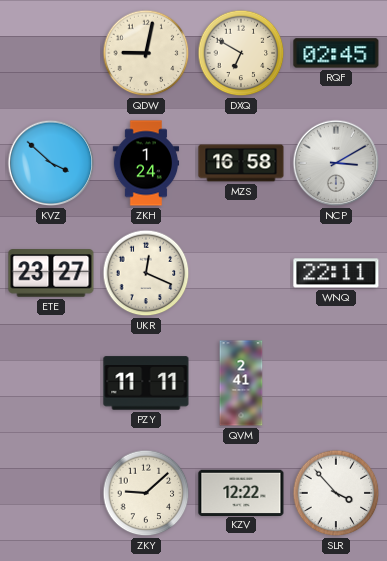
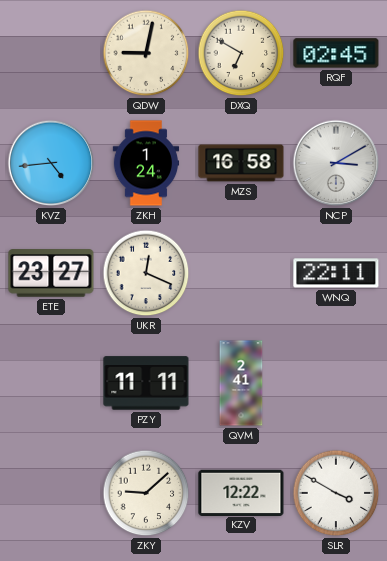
KVZ: 3:52 -> 4:44
SLR: 3:53 -> 3:50
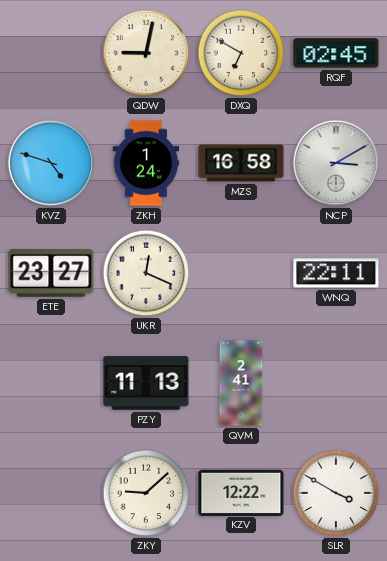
KVZ: 4:44 -> 4:48
PZY: 11:11 -> 11:13
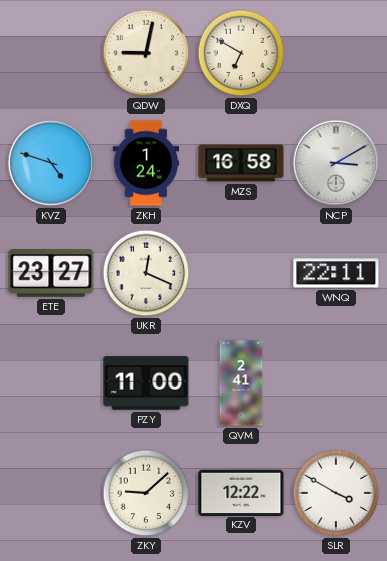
RQF: 02:45 -> none
PZY: 11:13 -> 11:00
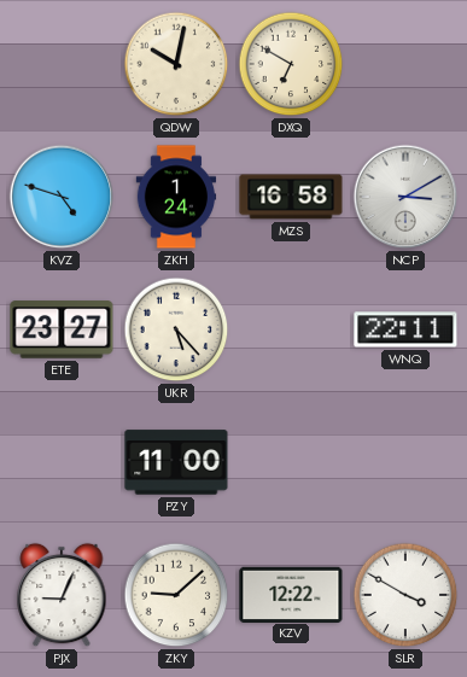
QDW: 9:02 -> 10:02
UKR: 12:19 -> 5:23
QVM: 2:41 -> none
PJX: none -> 9:04
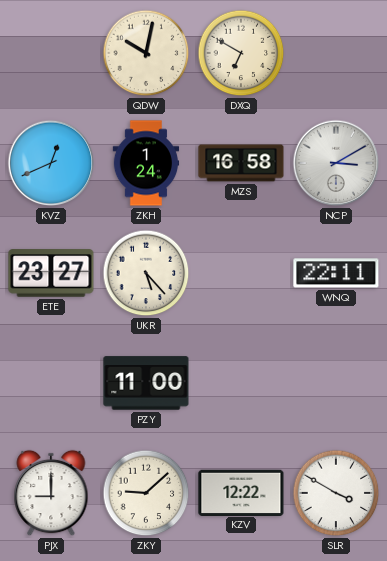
KVZ: 4:48 -> 12:41
PJX: 9:04 -> 9:00
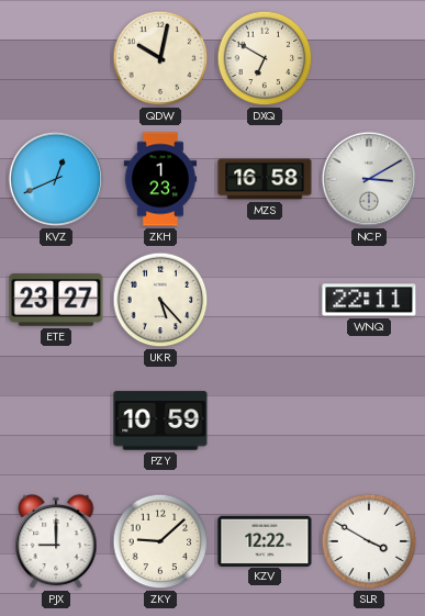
ZKH: 1:24 -> 1:23
PZY: 11:00 -> 10:59
